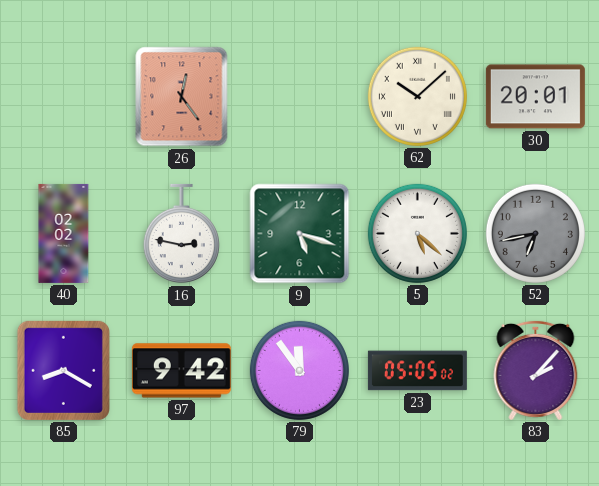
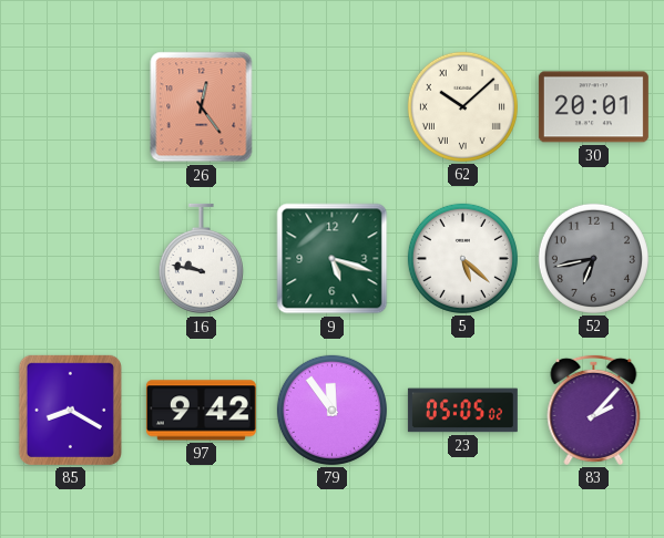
40: 02:02 -> none
16: 2:47 -> 9:47
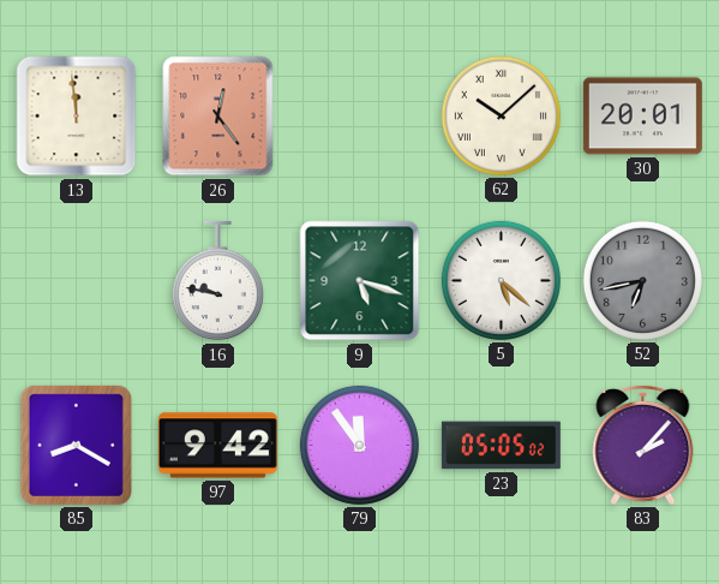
13: none -> 11:59
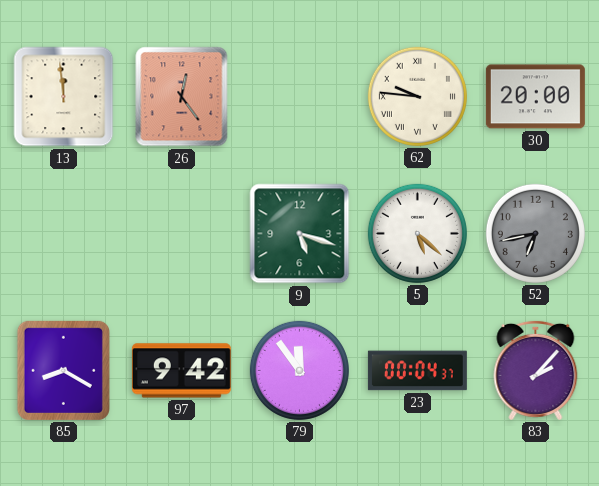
62: 10:08 -> 9:46
30: 20:01 -> 20:00
16: 9:47 -> none
23: 05:05 -> 00:04
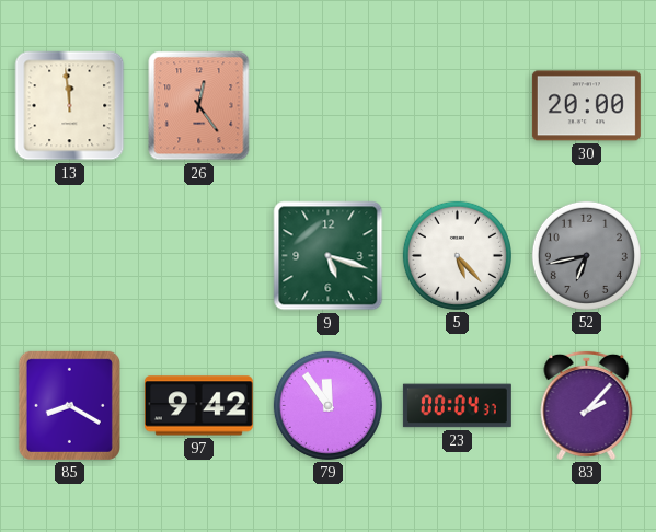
62: 9:46 -> none
5: 5:22 -> 5:23
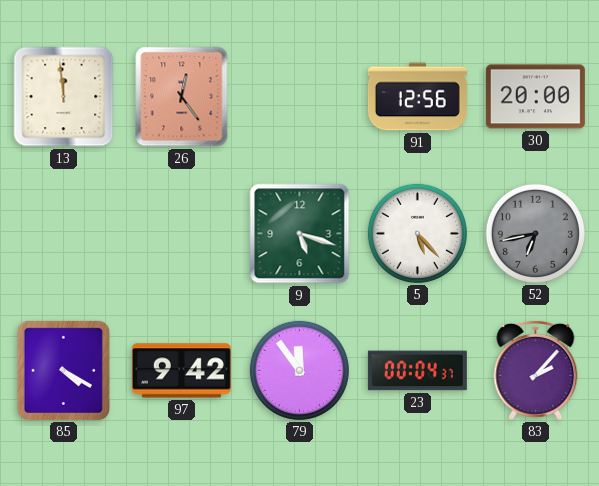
91: none -> 12:56
85: 8:20 -> 4:20
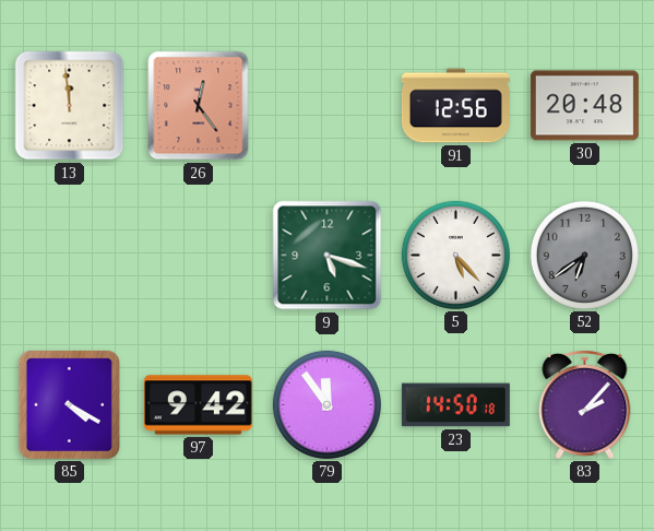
30: 20:00 -> 20:48
52: 6:43 -> 6:39
23: 00:04 -> 14:50
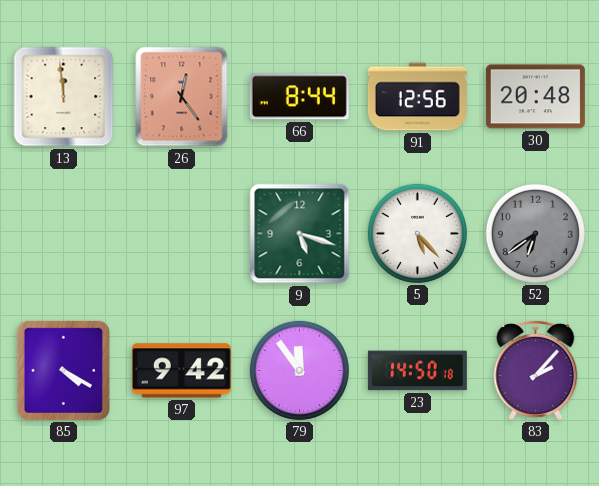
66: none -> 8:44
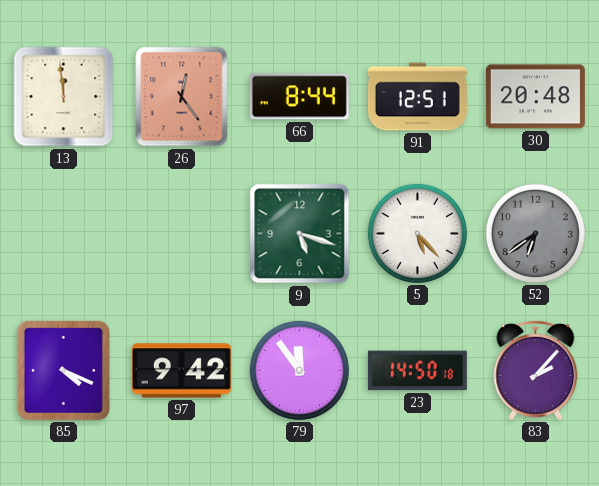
91: 12:56 -> 12:51
85: 4:20 -> 4:19
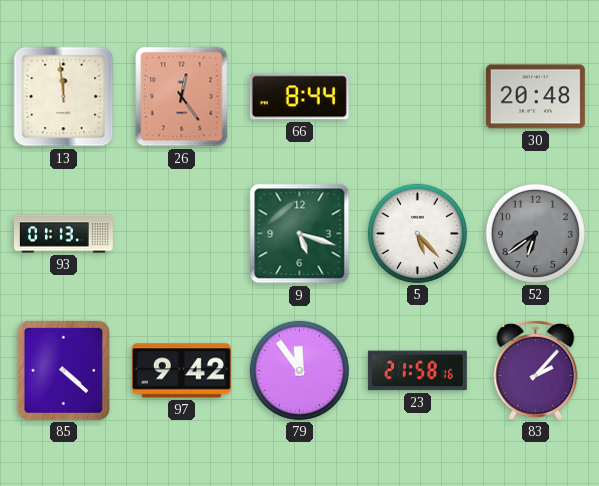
91: 12:51 -> none
93: none -> 01:13
85: 4:19 -> 4:22
23: 14:50 -> 21:58
